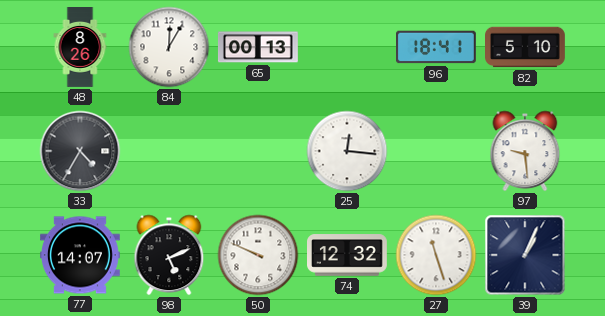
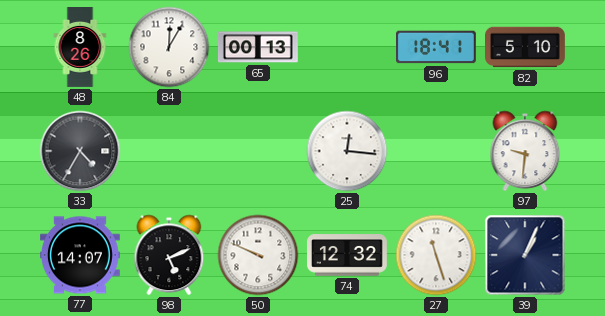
97: 9:29 -> 9:31
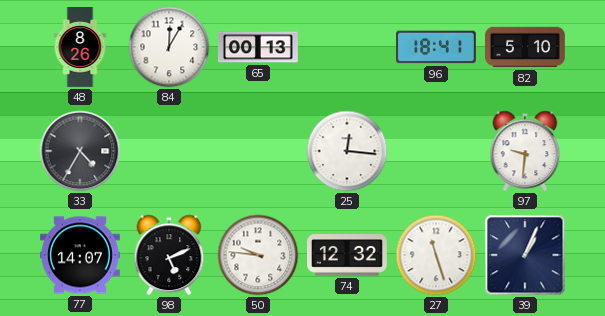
50: 9:49 -> 9:46
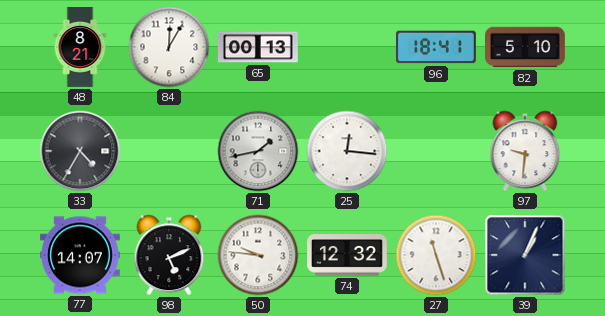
48: 8:26 -> 8:21
71: none -> 1:43
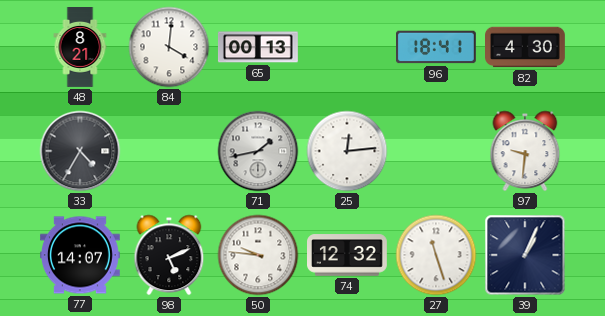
84: 12:05 -> 4:01
82: 5:10 -> 4:30
25: 12:16 -> 12:14
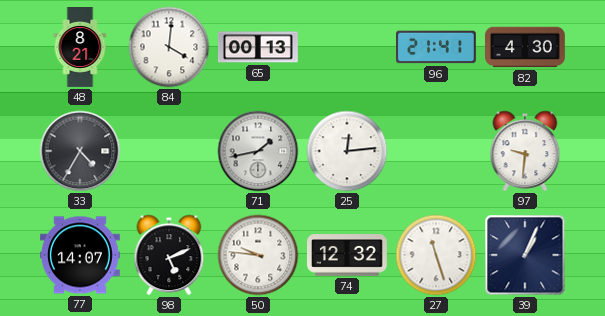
96: 18:41 -> 21:41
